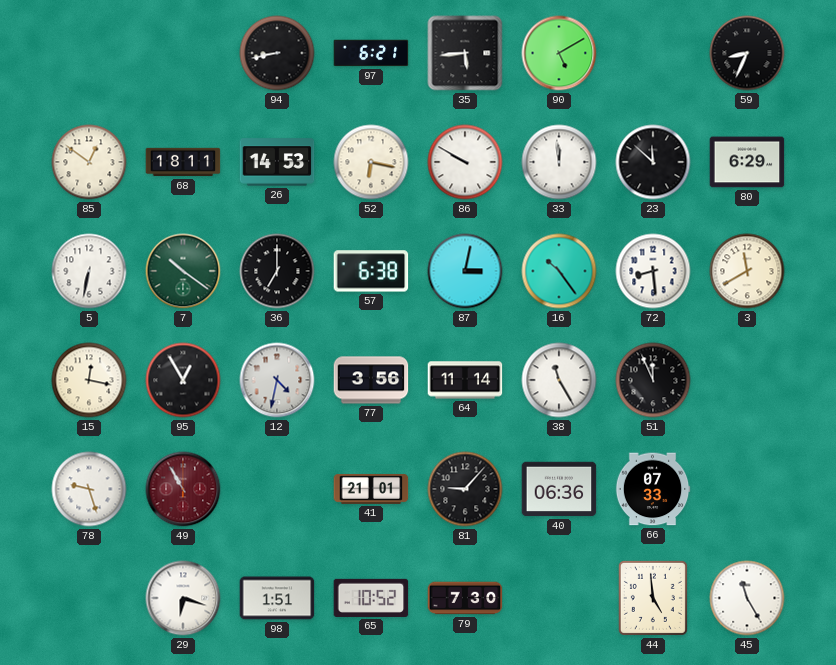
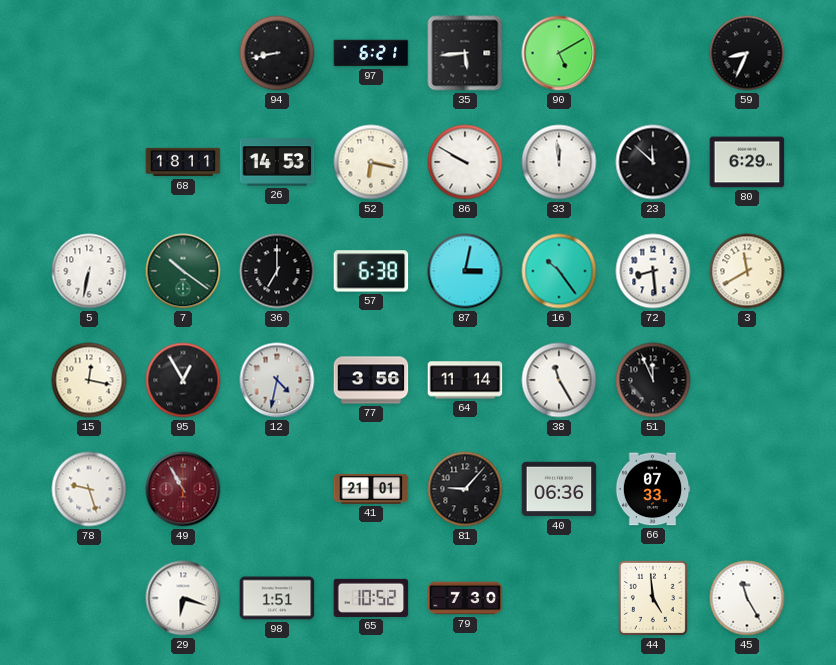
85: 12:51 -> none
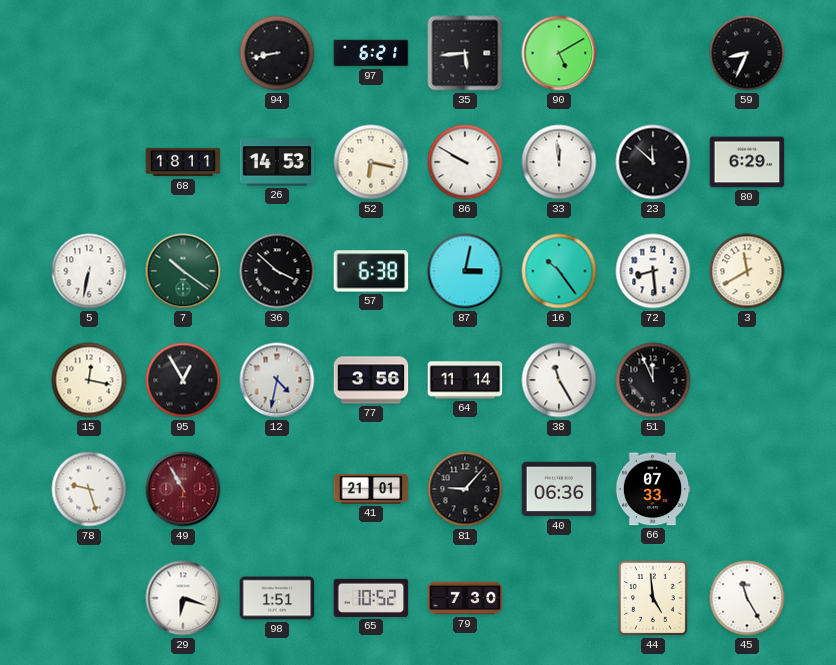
36: 7:00 -> 3:52
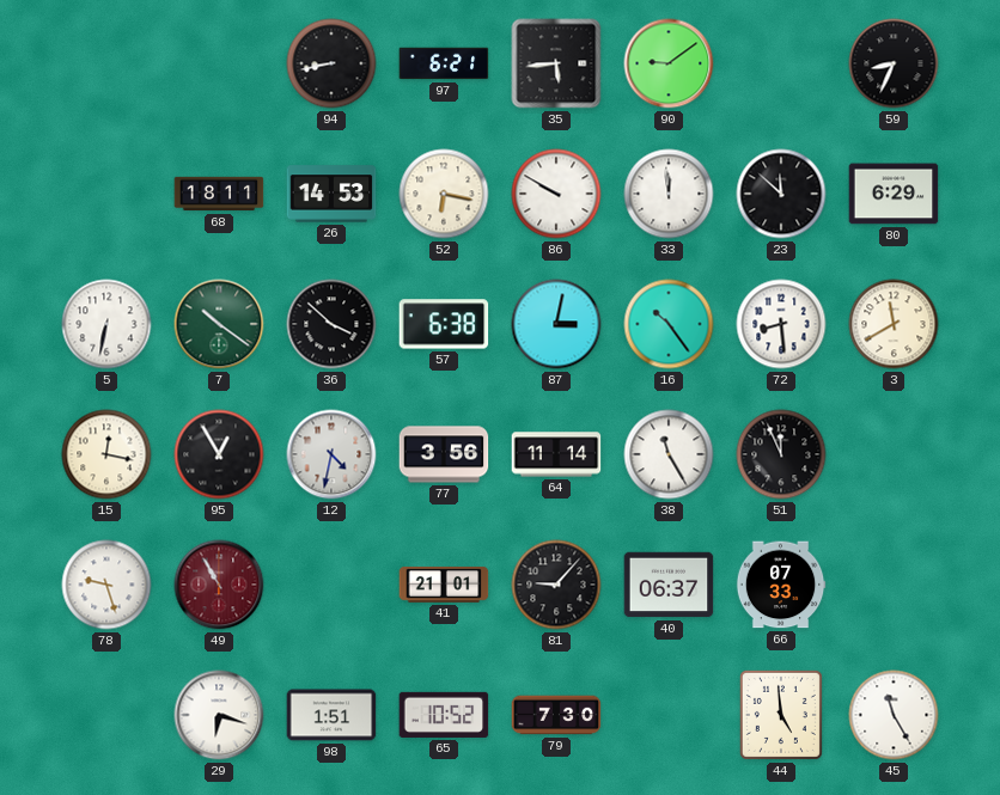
90: 5:10 -> 9:09
40: 06:36 -> 06:37
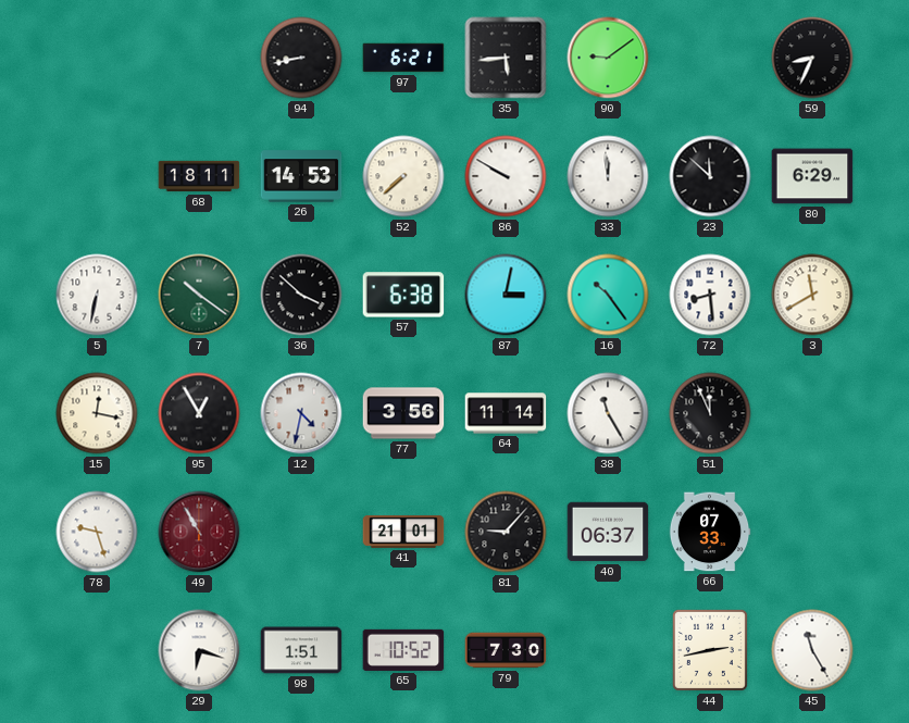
52: 6:17 -> 7:38
44: 4:59 -> 2:43
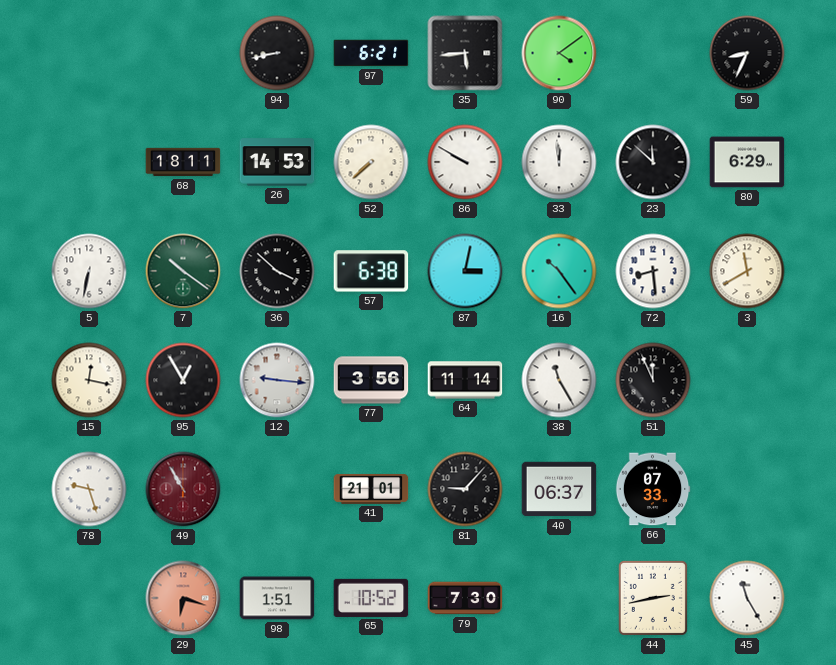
90: 9:09 -> 4:09
12: 4:32 -> 9:16
29 dial: white -> salmon
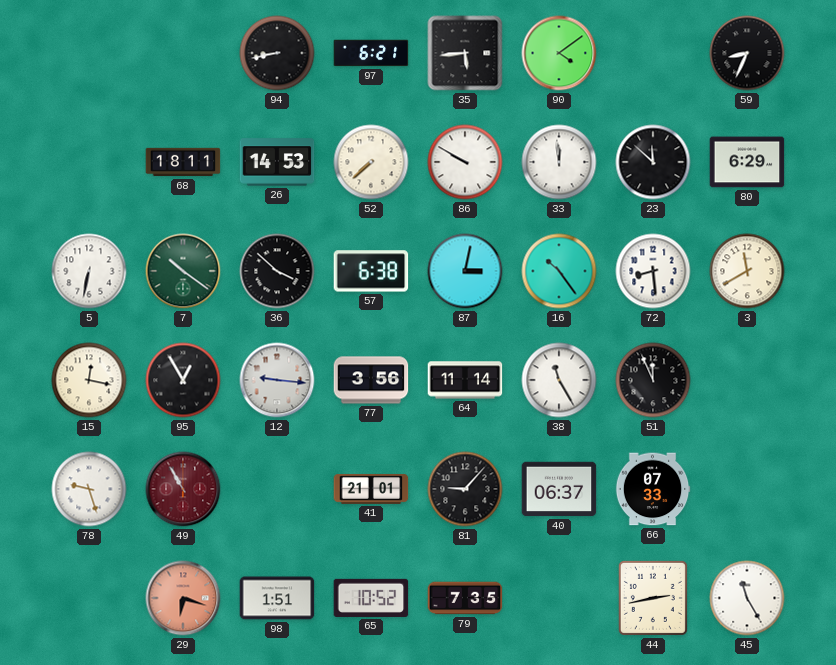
79: 7:30 -> 7:35
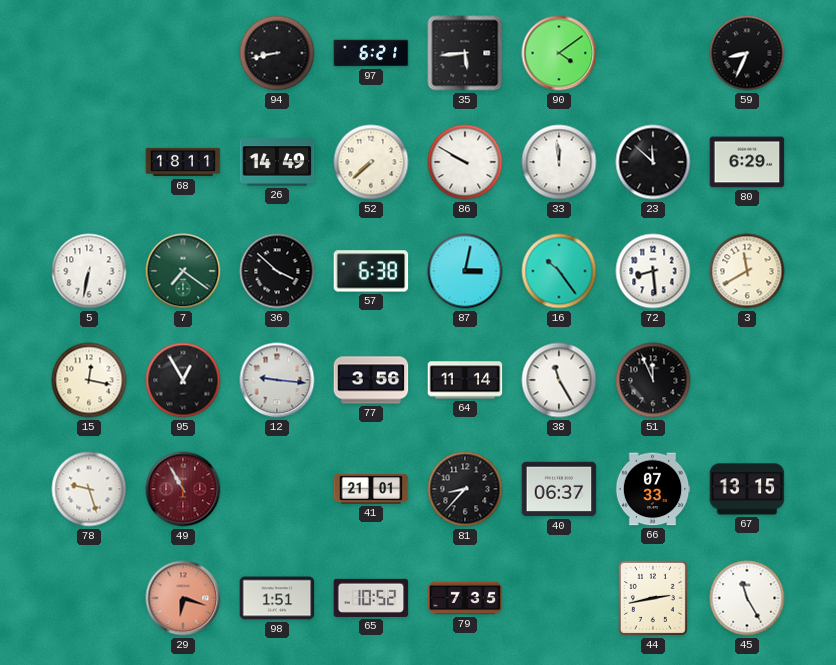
26: 14:53 -> 14:49
7: 10:21 -> 7:21
81: 9:07 -> 8:37
67: none -> 13:15
